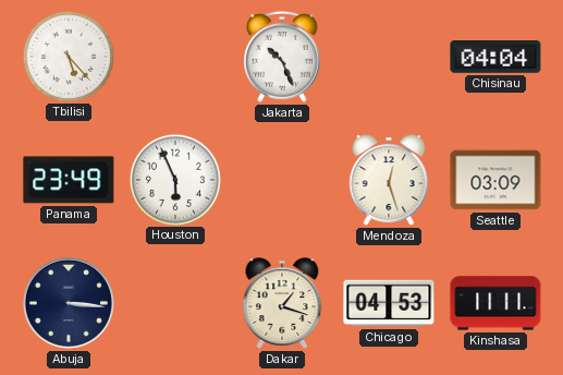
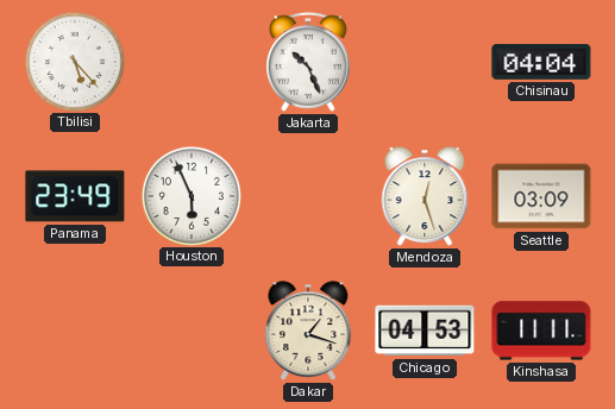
Abuja: 3:16 -> none
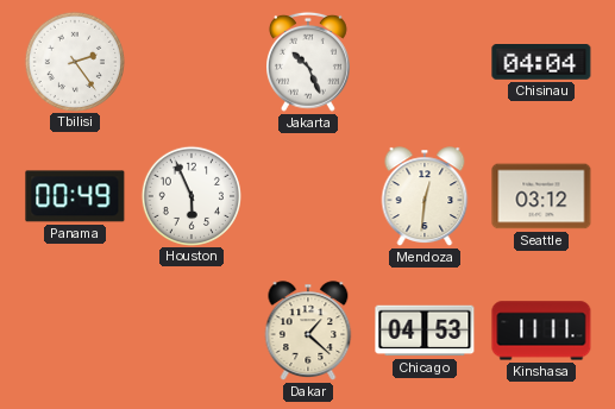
Tbilisi: 5:23 -> 2:24
Panama: 23:49 -> 00:49
Mendoza: 12:27 -> 12:31
Seattle: 03:09 -> 03:12
Dakar: 1:18 -> 1:22
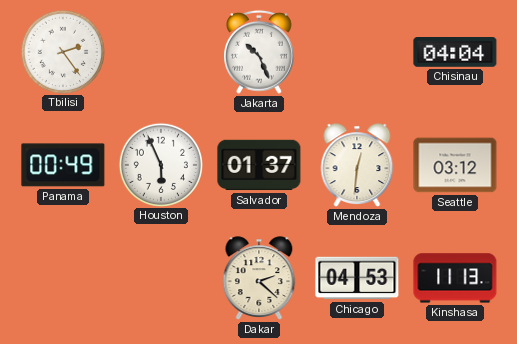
Salvador: none -> 01:37
Dakar: 1:22 -> 2:22
Kinshasa: 11:11 -> 11:13
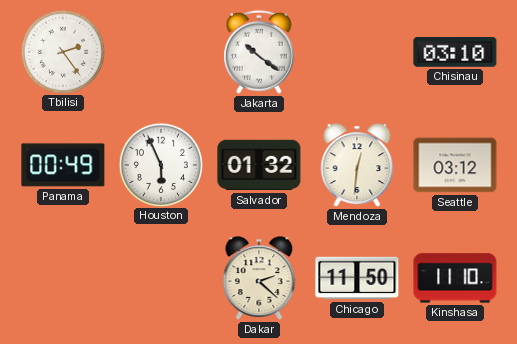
Jakarta: 10:26 -> 10:21
Chisinau: 04:04 -> 03:10
Salvador: 01:37 -> 01:32
Chicago: 04:53 -> 11:50
Kinshasa: 11:13 -> 11:10
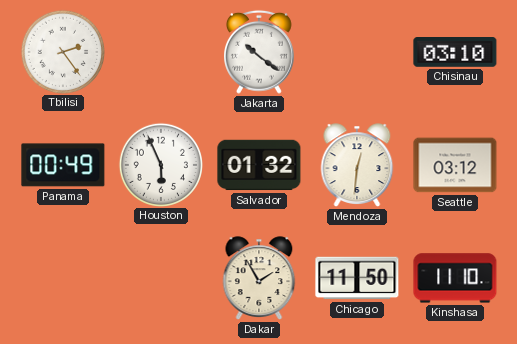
Dakar: 2:22 -> 1:55
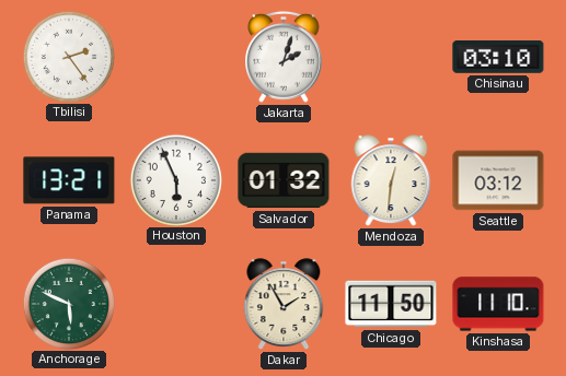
Jakarta: 10:21 -> 2:03
Panama: 00:49 -> 13:21
Anchorage: none -> 5:49
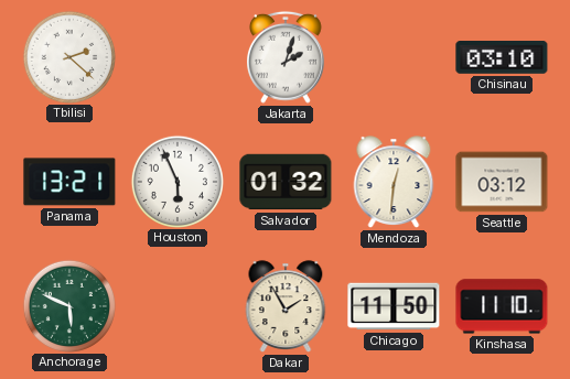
Tbilisi: 2:24 -> 2:22
